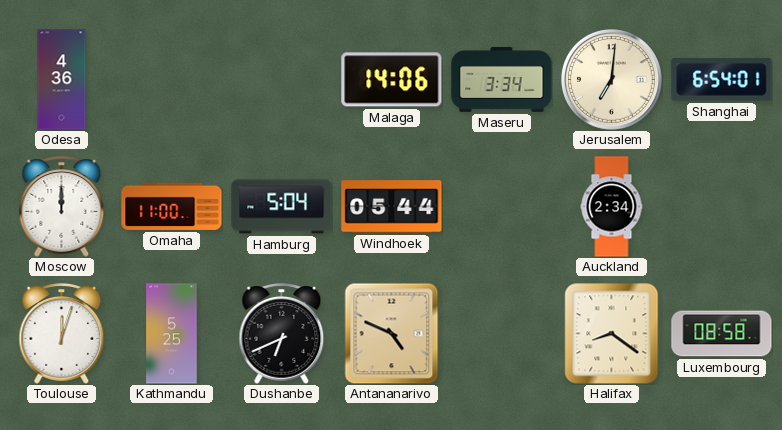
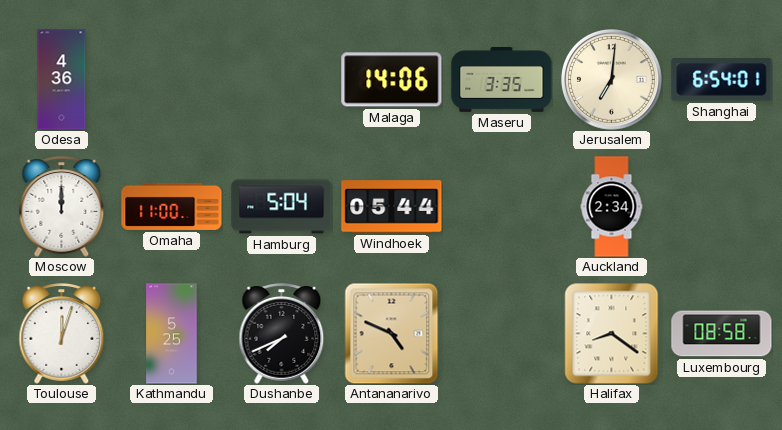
Maseru: 3:34 -> 3:35
Dushanbe: 6:41 -> 7:41
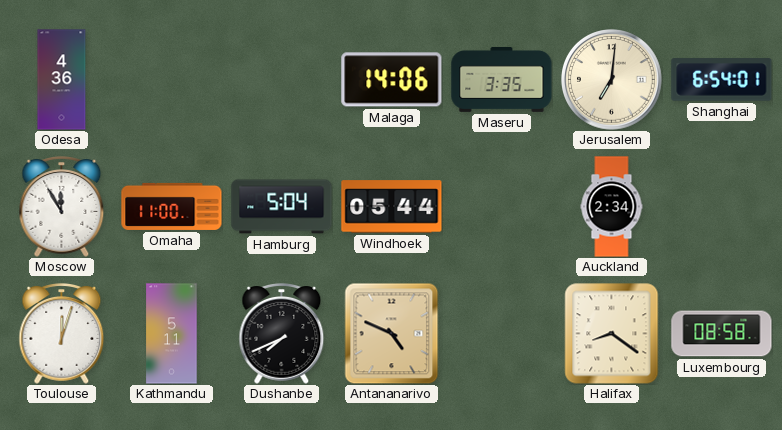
Moscow: 12:00 -> 11:55
Kathmandu: 5:25 -> 5:11
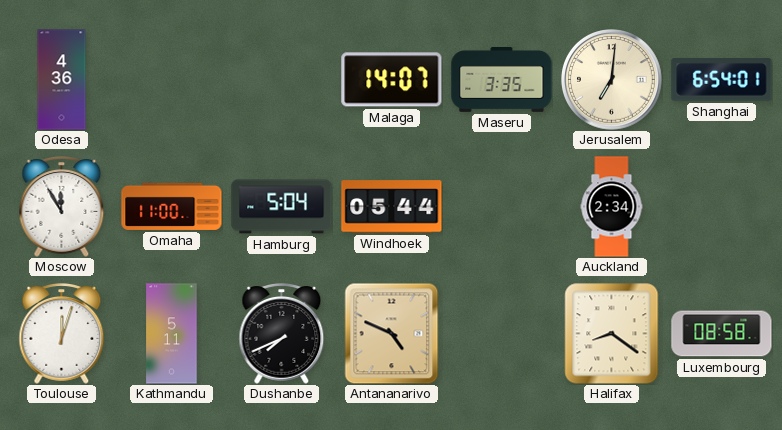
Malaga: 14:06 -> 14:07
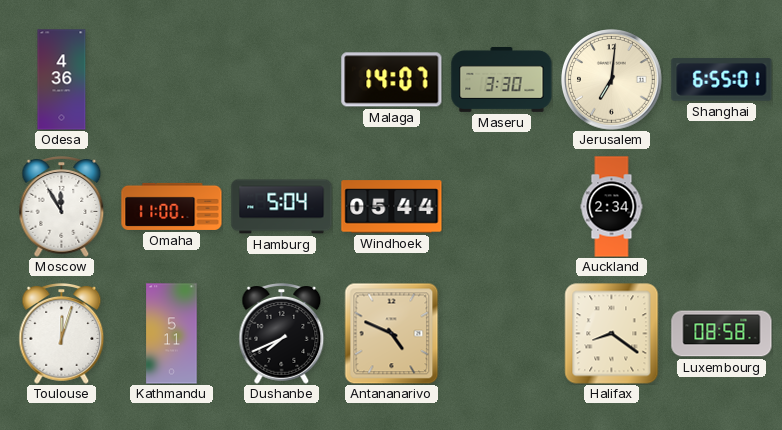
Maseru: 3:35 -> 3:30
Shanghai: 6:54 -> 6:55
